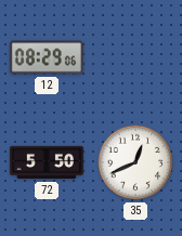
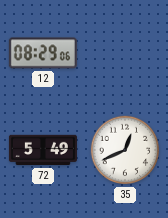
72: 5:50 -> 5:49
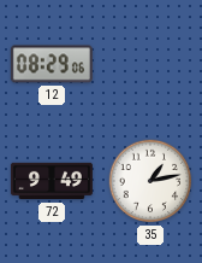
72: 5:49 -> 9:49
35: 12:41 -> 1:13
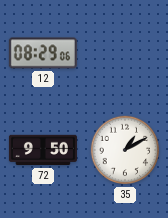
72: 9:49 -> 9:50
35: 1:13 -> 1:10
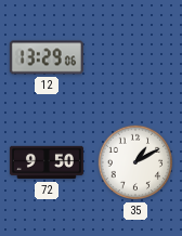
12: 08:29 -> 13:29
